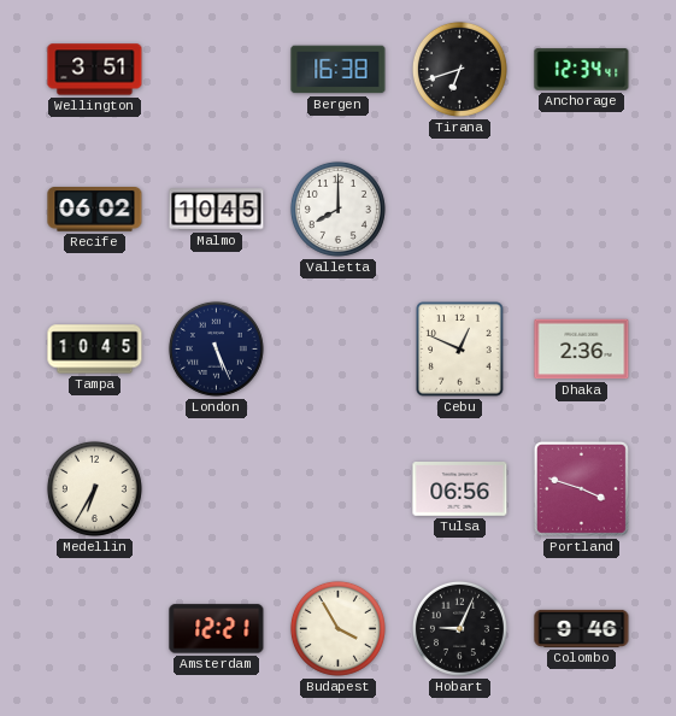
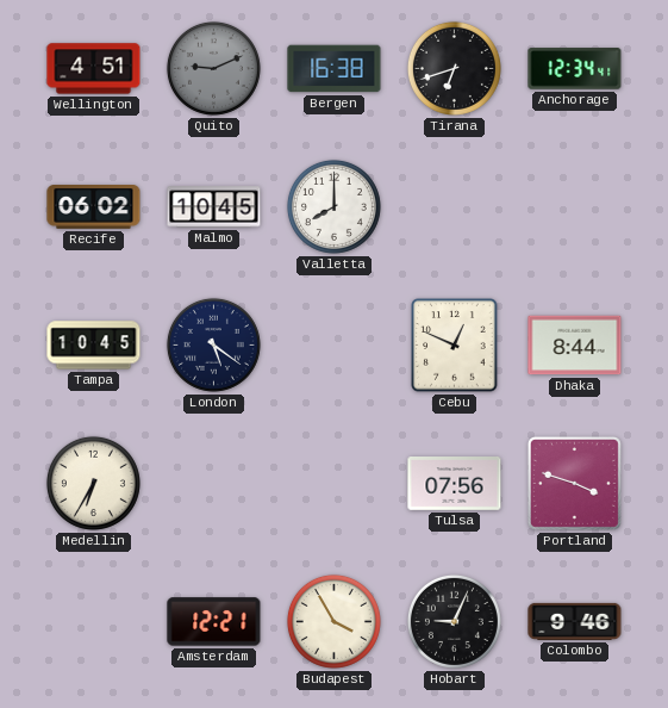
Wellington: 3:51 -> 4:51
Quito: none -> 9:11
London: 5:26 -> 5:21
Dhaka: 2:36 -> 8:44
Tulsa: 06:56 -> 07:56
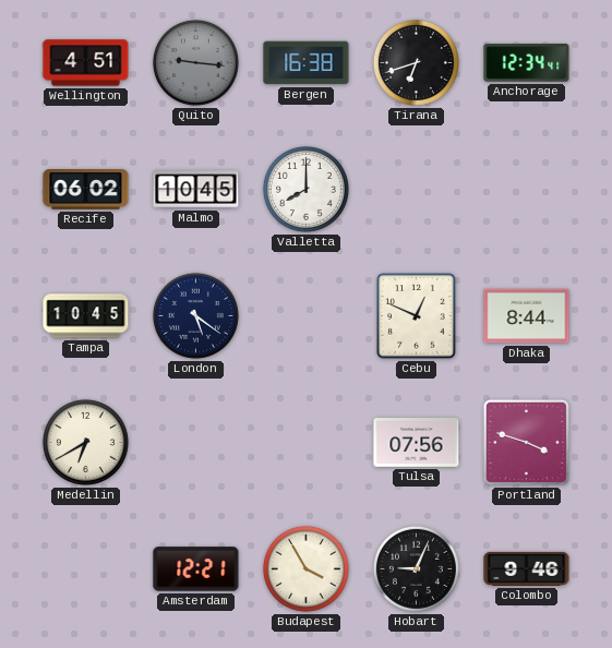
Quito: 9:11 -> 9:16
Medellin: 6:35 -> 6:40
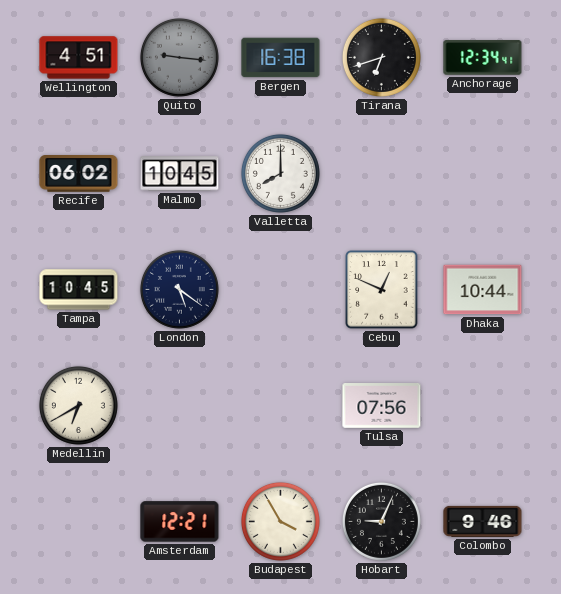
Dhaka: 8:44 -> 10:44
Portland: 3:48 -> none
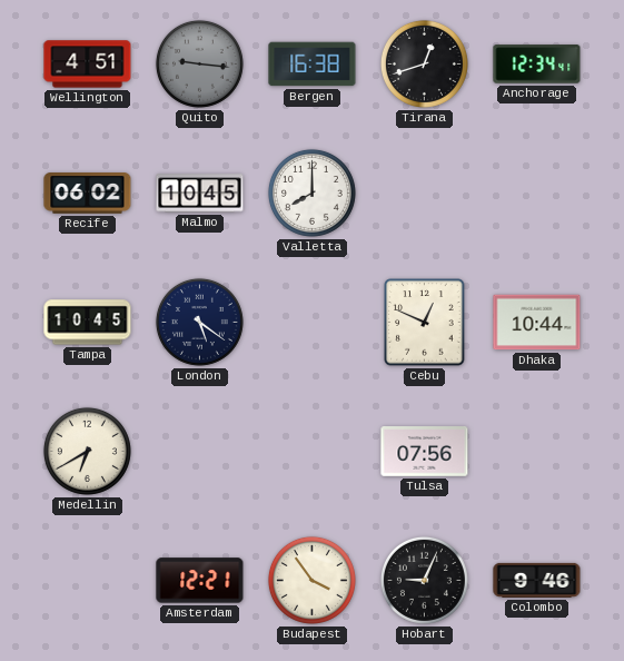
Tirana: 6:42 -> 12:42
Budapest: 3:55 -> 3:54
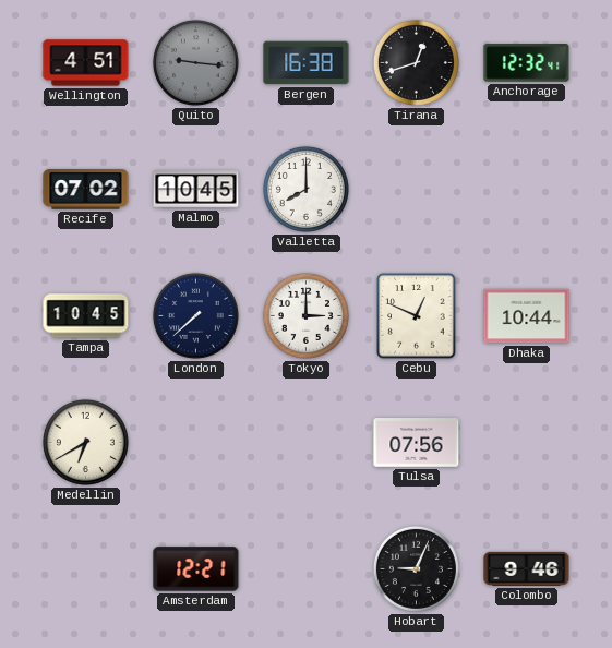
Anchorage: 12:34 -> 12:32
Recife: 06:02 -> 07:02
London: 5:21 -> 7:38
Tokyo: none -> 3:00
Budapest: 3:54 -> none
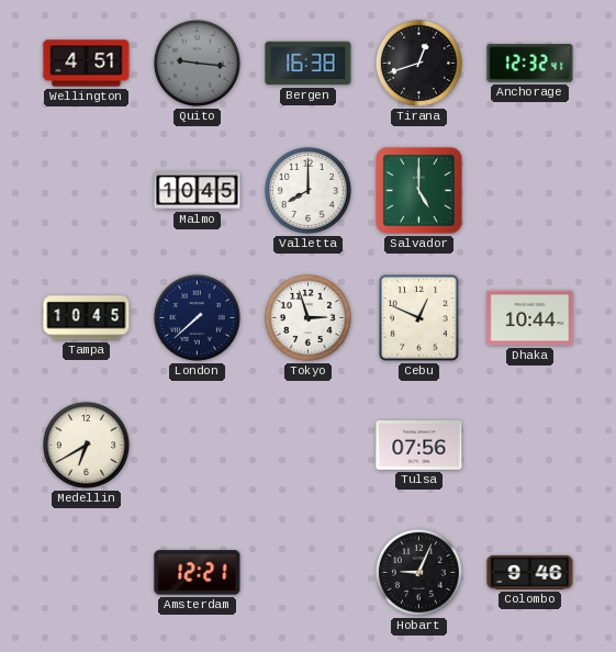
Recife: 07:02 -> none
Salvador: none -> 5:00
Tokyo: 3:00 -> 2:57
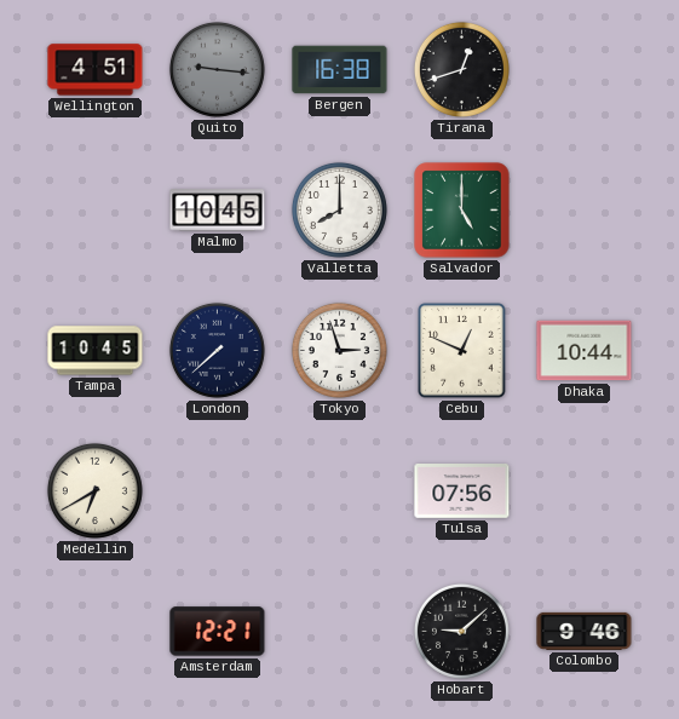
Anchorage: 12:32 -> none
Hobart: 9:04 -> 9:08
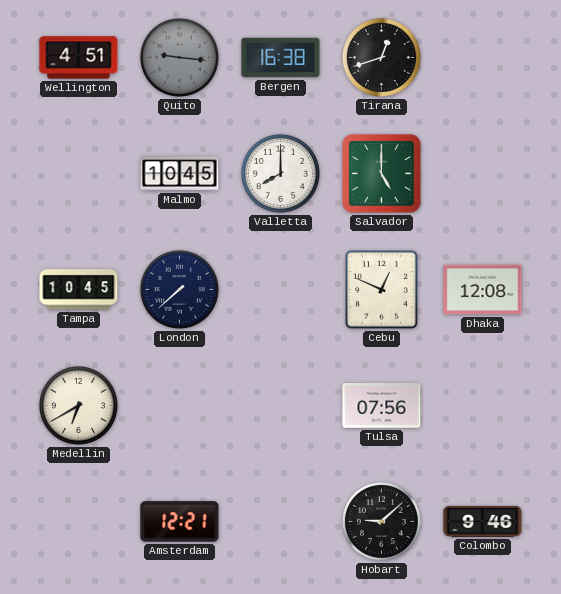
Tokyo: 2:57 -> none
Dhaka: 10:44 -> 12:08
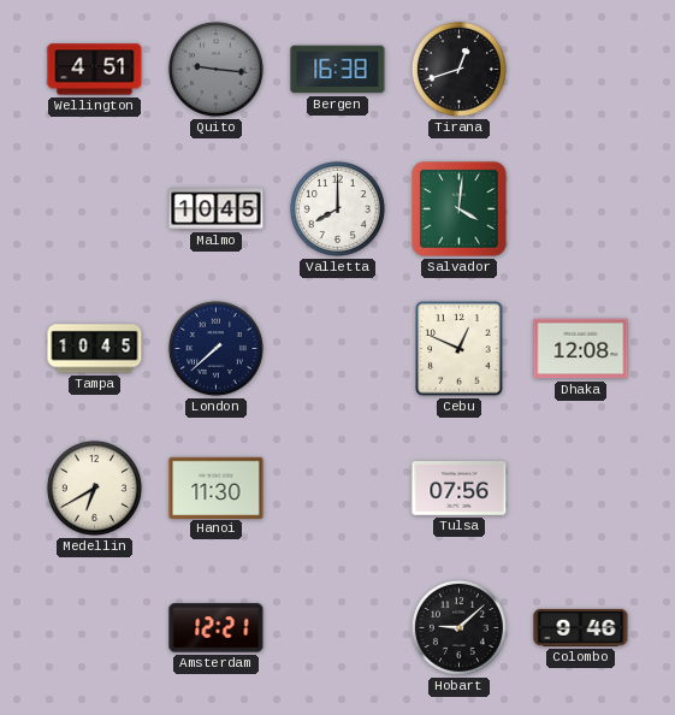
Salvador: 5:00 -> 4:01
Hanoi: none -> 11:30
